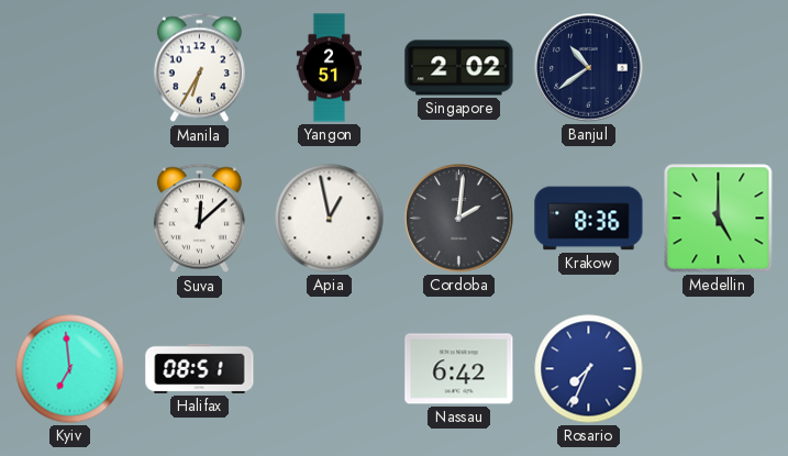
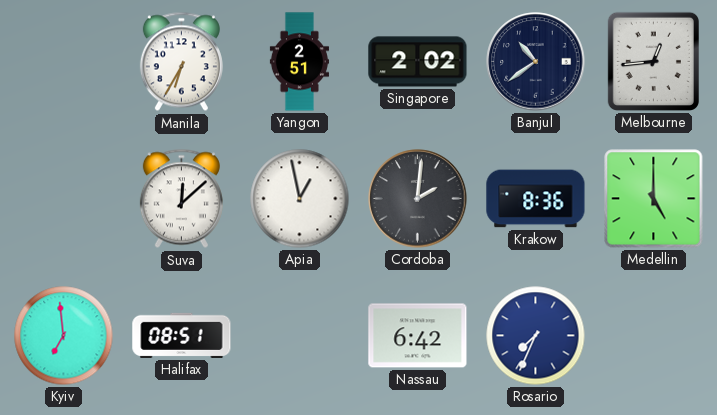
Melbourne: none -> 12:44
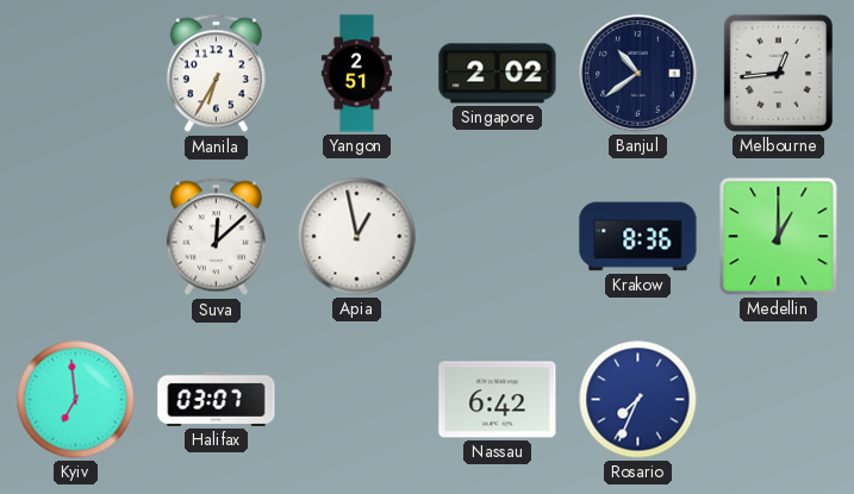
Cordoba: 2:01 -> none
Medellin: 5:00 -> 1:00
Halifax: 08:51 -> 03:07
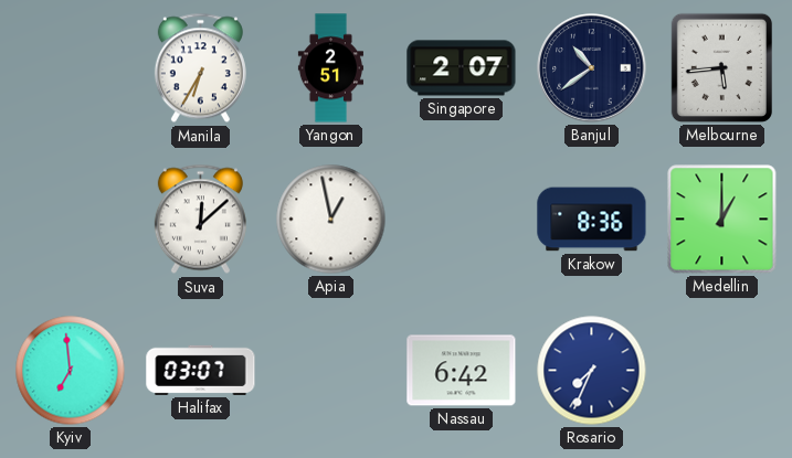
Singapore: 2:02 -> 2:07
Melbourne: 12:44 -> 5:44
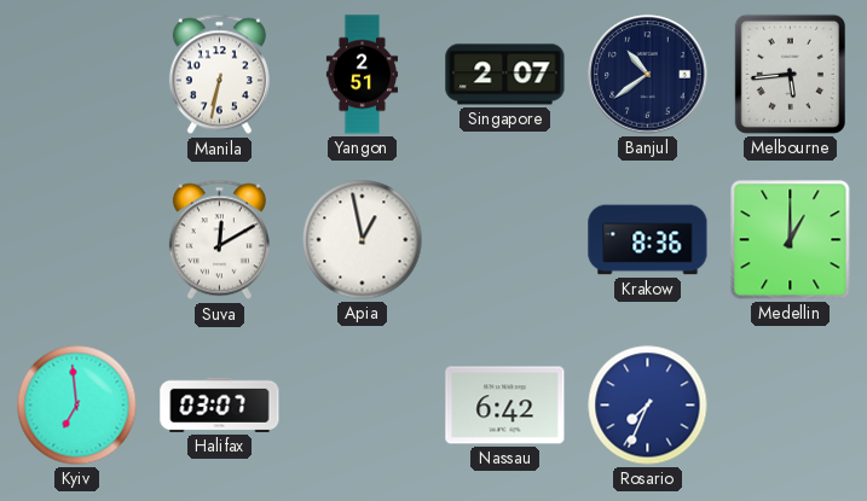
Manila: 6:35 -> 6:32
Suva: 12:08 -> 12:10
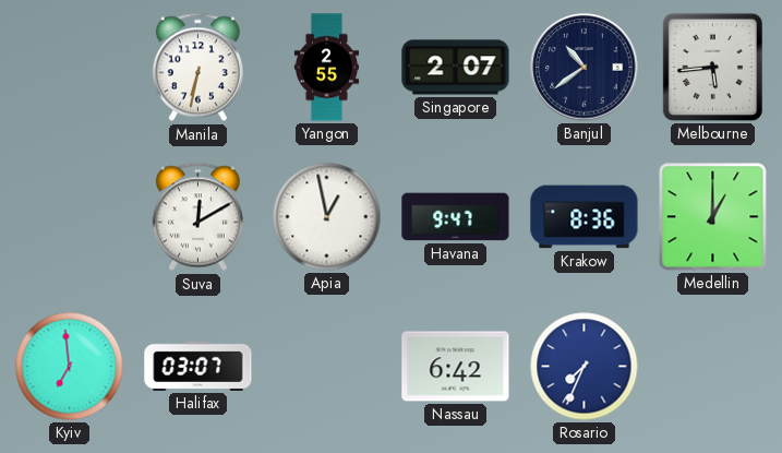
Yangon: 2:51 -> 2:55
Havana: none -> 9:47
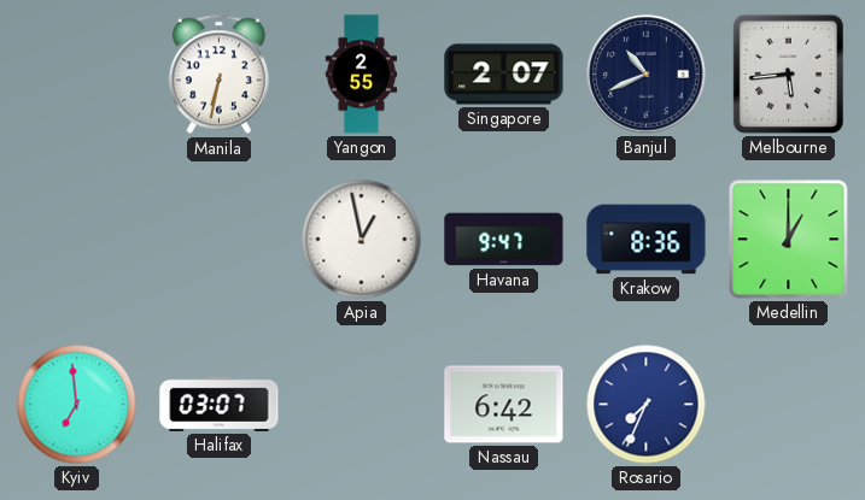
Banjul: 10:39 -> 10:41
Suva: 12:10 -> none
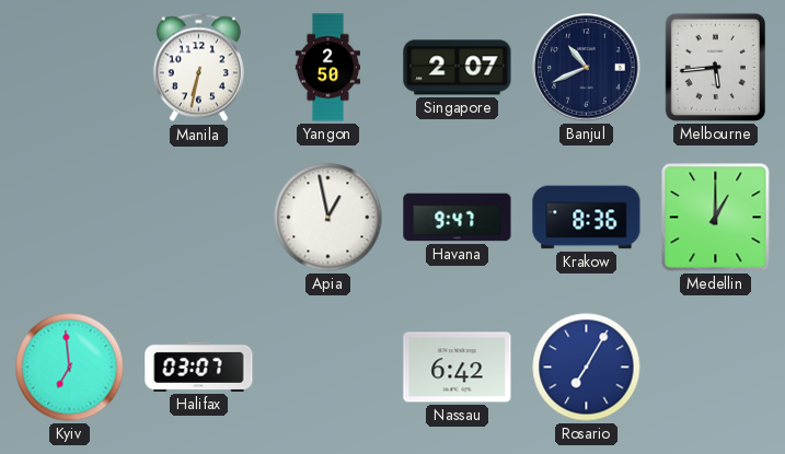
Yangon: 2:55 -> 2:50
Rosario: 7:34 -> 7:05
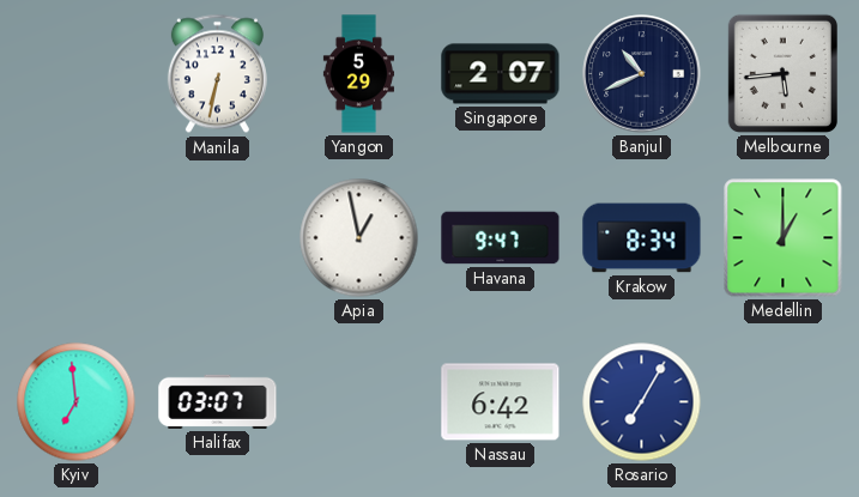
Yangon: 2:50 -> 5:29
Krakow: 8:36 -> 8:34
